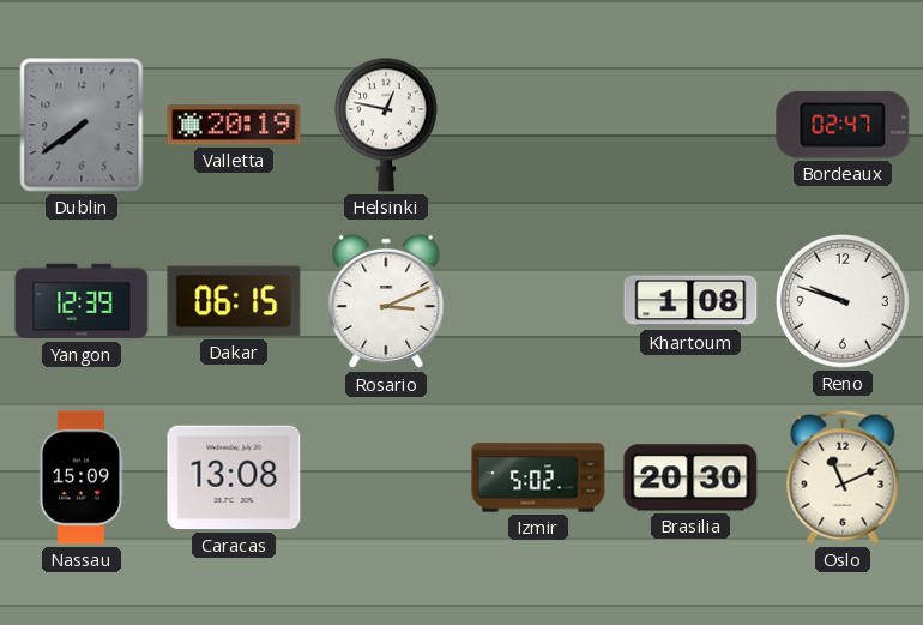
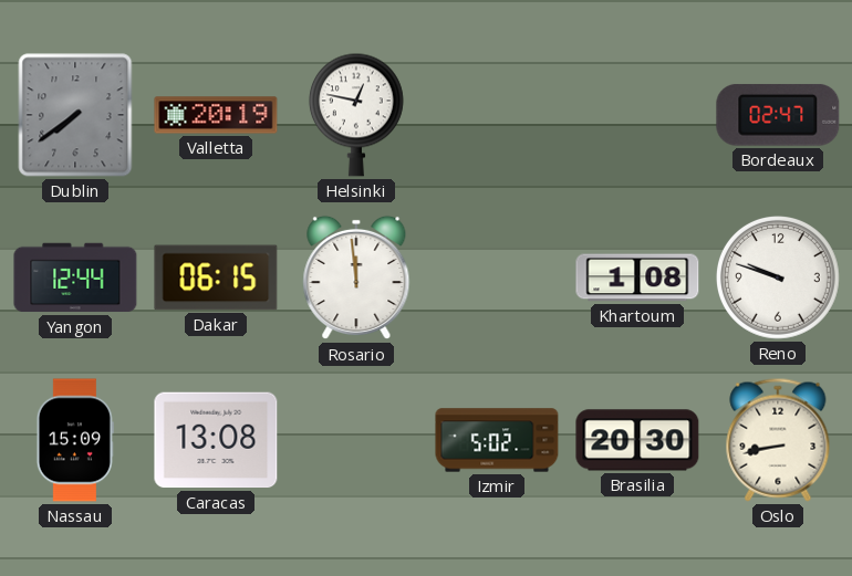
Yangon: 12:39 -> 12:44
Rosario: 3:11 -> 11:59
Oslo: 11:11 -> 8:43
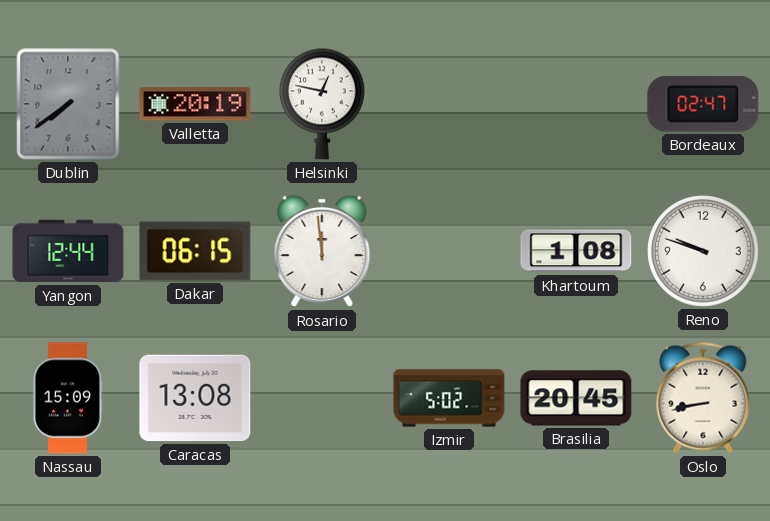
Brasilia: 20:30 -> 20:45
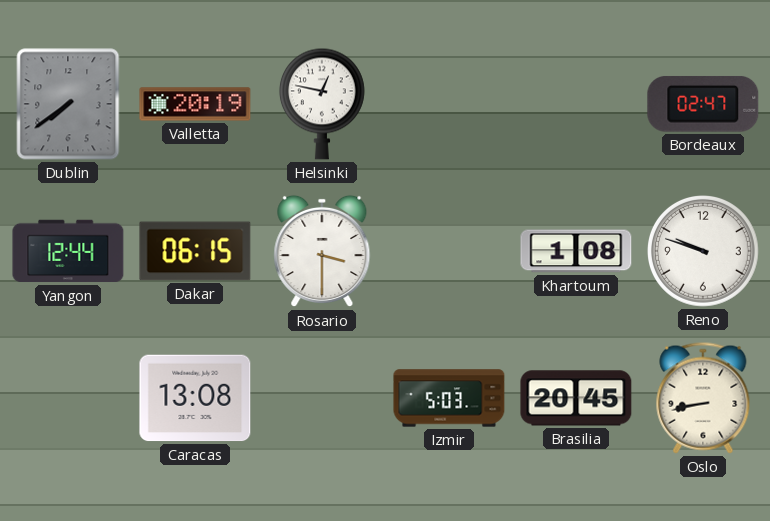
Rosario: 11:59 -> 3:30
Nassau: 15:09 -> none
Izmir: 5:02 -> 5:03
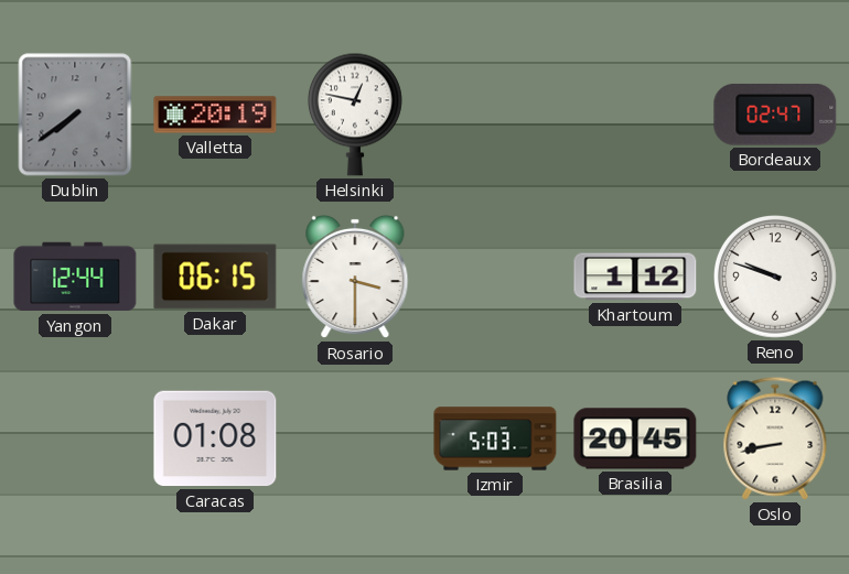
Khartoum: 1:08 -> 1:12
Caracas: 13:08 -> 01:08
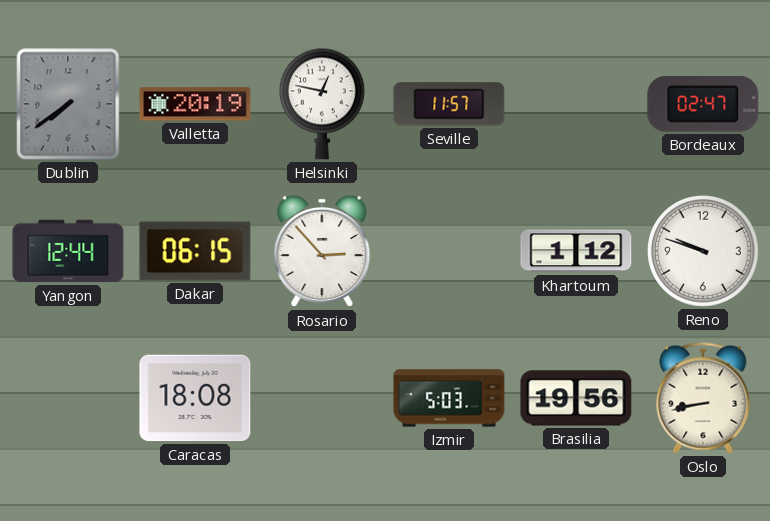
Seville: none -> 11:57
Rosario: 3:30 -> 2:53
Caracas: 01:08 -> 18:08
Brasilia: 20:45 -> 19:56
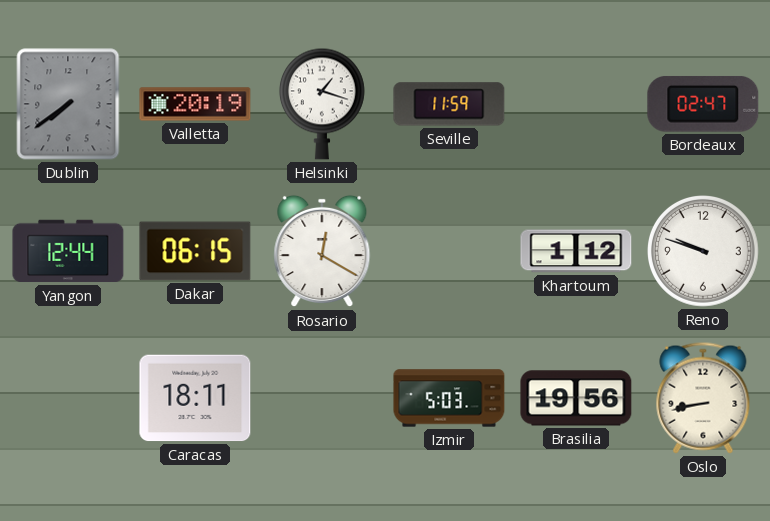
Helsinki: 12:47 -> 1:18
Seville: 11:57 -> 11:59
Rosario: 2:53 -> 12:20
Caracas: 18:08 -> 18:11
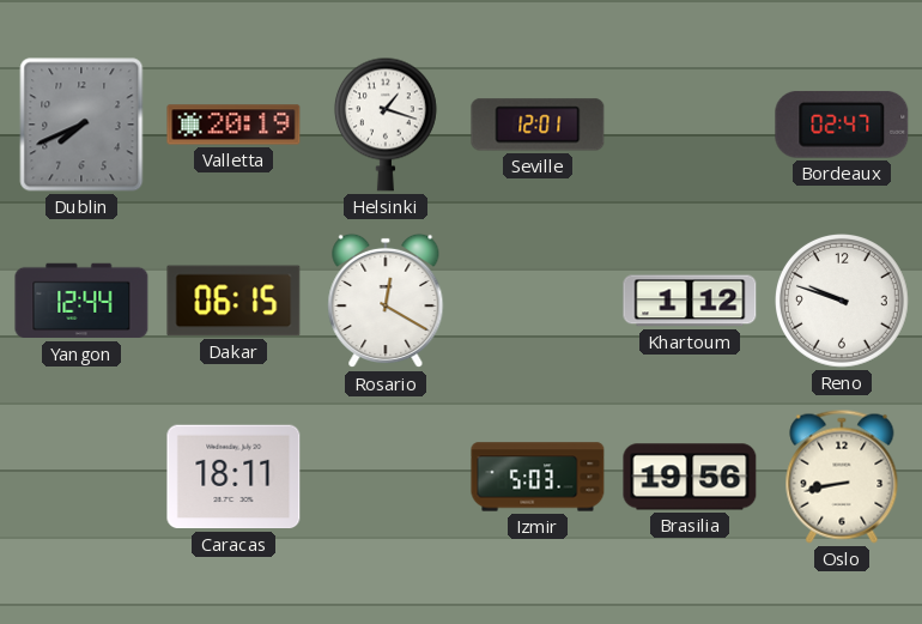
Dublin: 7:39 -> 7:41
Seville: 11:59 -> 12:01
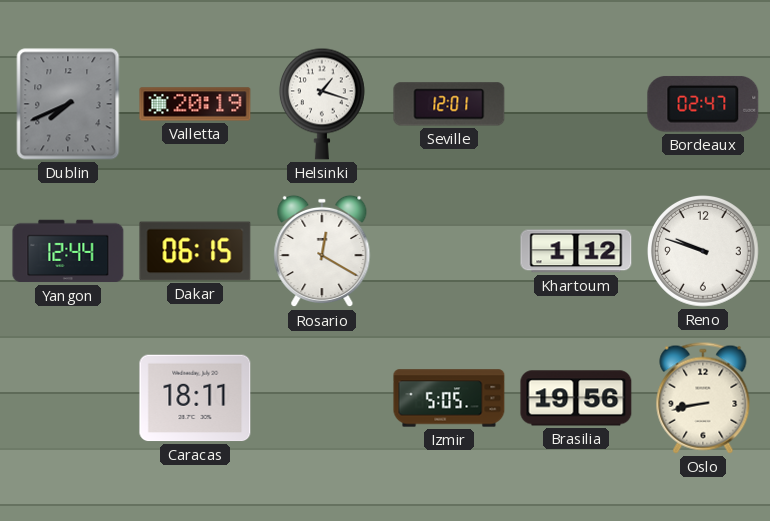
Izmir: 5:03 -> 5:05
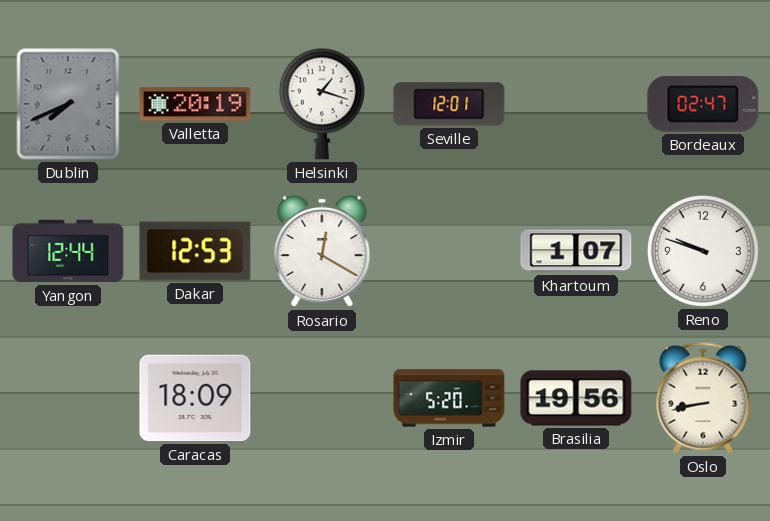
Dakar: 06:15 -> 12:53
Khartoum: 1:12 -> 1:07
Caracas: 18:11 -> 18:09
Izmir: 5:05 -> 5:20
